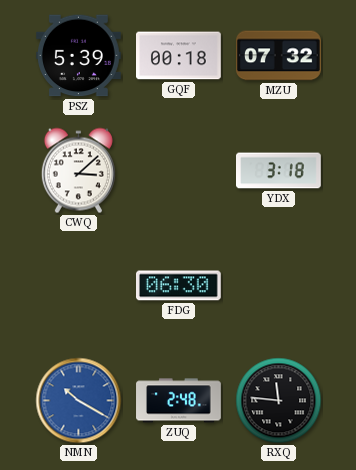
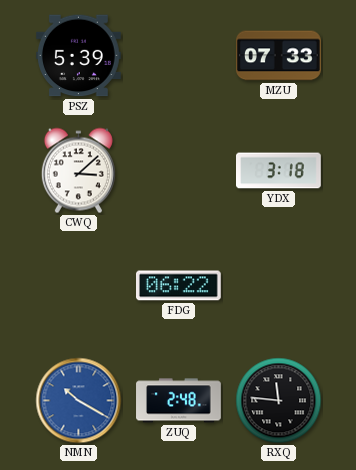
GQF: 00:18 -> none
MZU: 07:32 -> 07:33
FDG: 06:30 -> 06:22
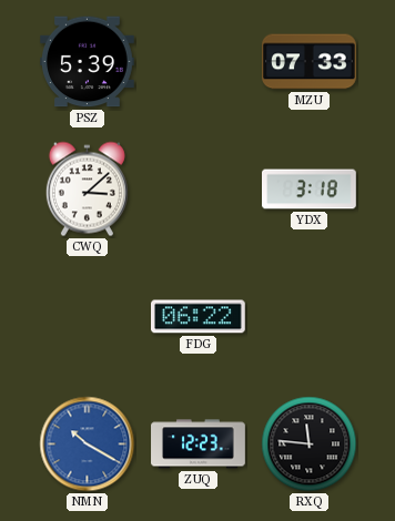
ZUQ: 2:48 -> 12:23
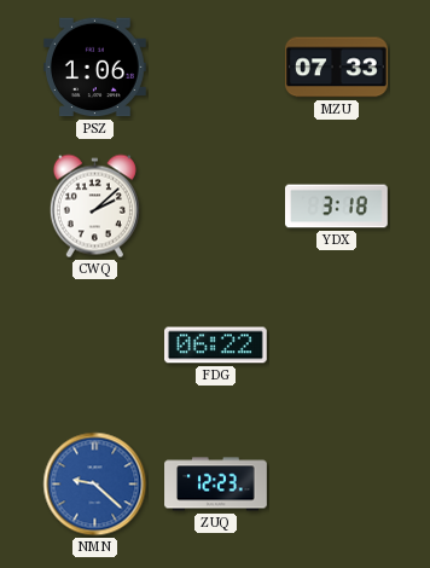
PSZ: 5:39 -> 1:06
CWQ: 3:08 -> 2:08
NMN: 10:20 -> 9:22
RXQ: 11:46 -> none
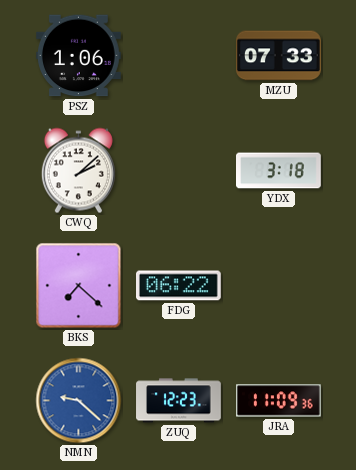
BKS: none -> 7:22
JRA: none -> 11:09
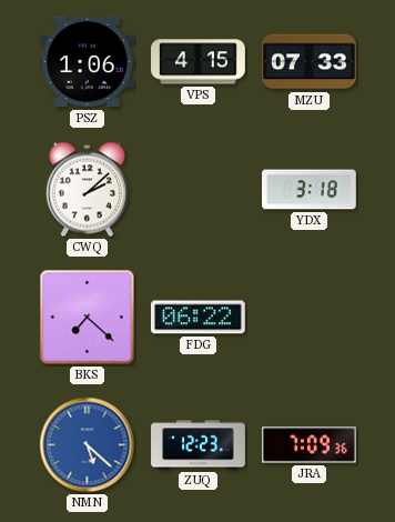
VPS: none -> 4:15
NMN: 9:22 -> 5:22
JRA: 11:09 -> 7:09
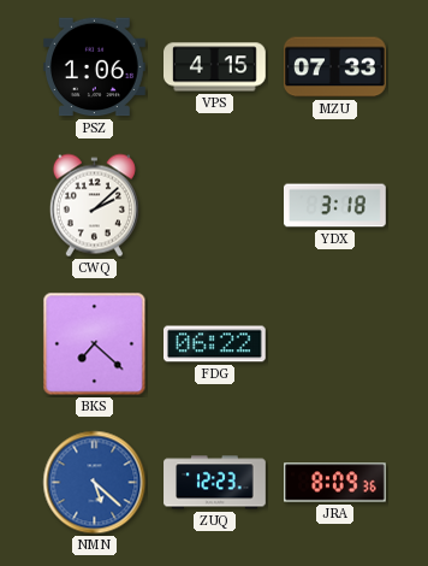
JRA: 7:09 -> 8:09
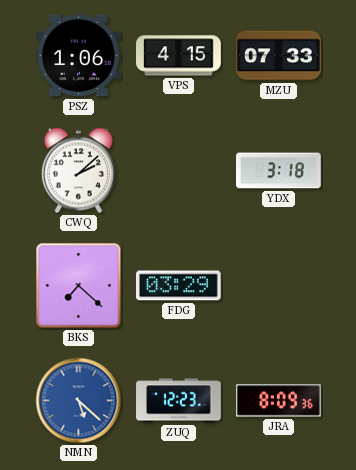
FDG: 06:22 -> 03:29
